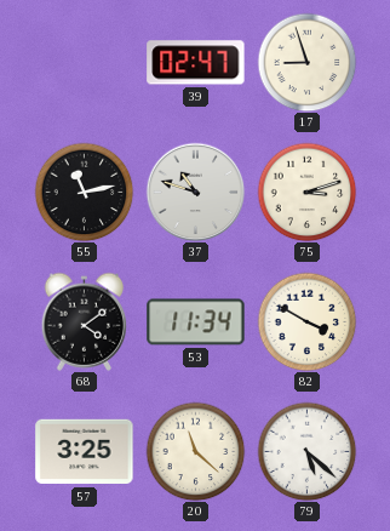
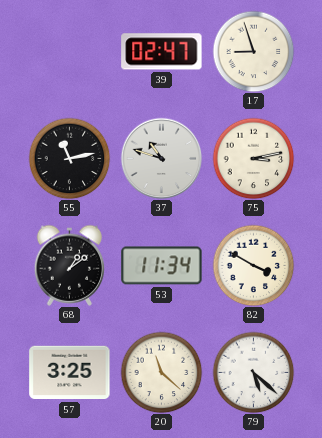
75: 3:12 -> 3:13
68: 4:09 -> 1:09
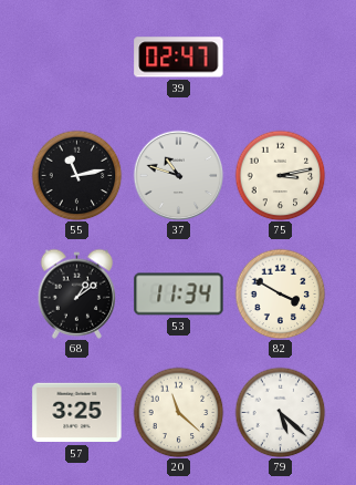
17: 8:57 -> none
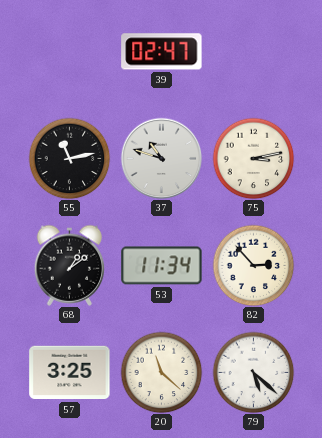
82: 3:50 -> 2:53
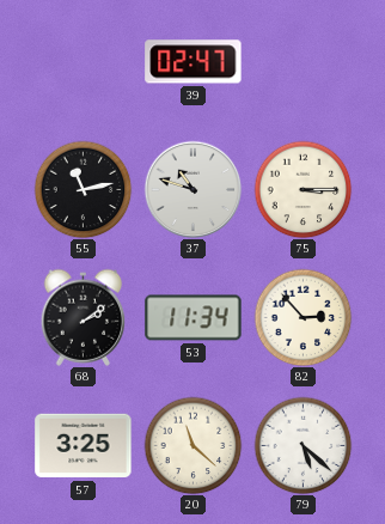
75: 3:13 -> 3:15
68: 1:09 -> 2:09
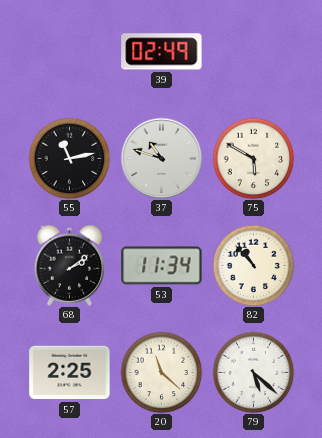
39: 02:47 -> 02:49
75: 3:15 -> 5:50
82: 2:53 -> 10:53
57: 3:25 -> 2:25
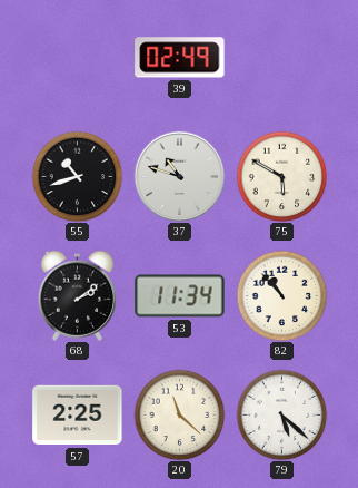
55: 11:13 -> 10:42
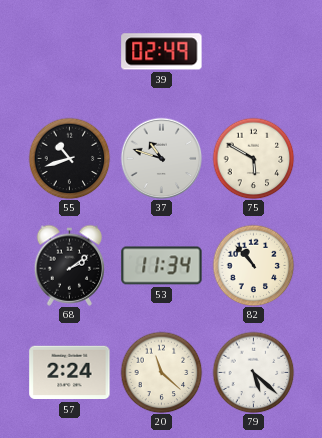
57: 2:25 -> 2:24
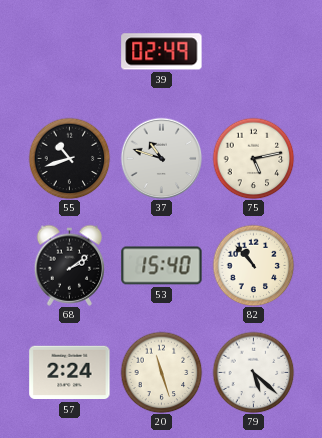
75: 5:50 -> 5:13
53: 11:34 -> 15:40
20: 11:22 -> 11:27
